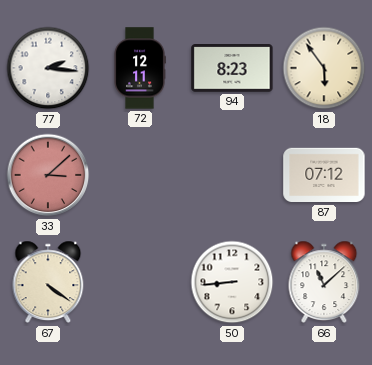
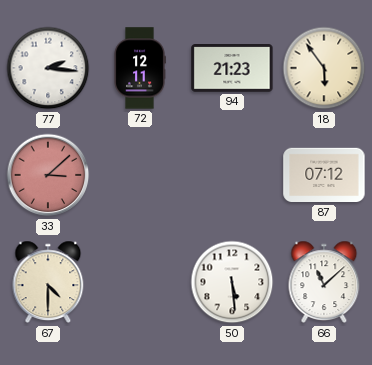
94: 8:23 -> 21:23
67: 4:21 -> 4:30
50: 8:44 -> 5:29
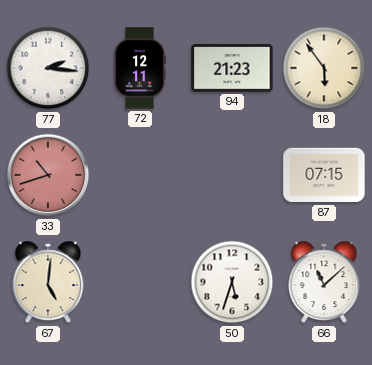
33: 3:08 -> 10:42
87: 07:12 -> 07:15
67: 4:30 -> 5:01
50: 5:29 -> 5:33
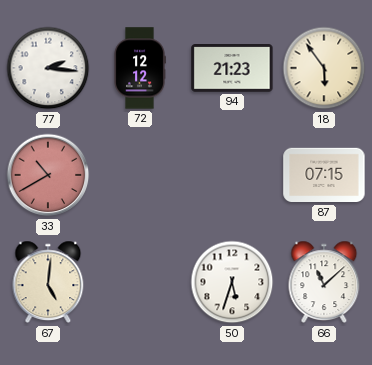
72: 12:11 -> 12:12
33: 10:42 -> 10:40
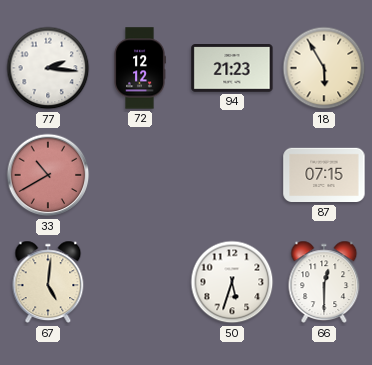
18: 5:54 -> 5:55
66: 11:08 -> 12:30
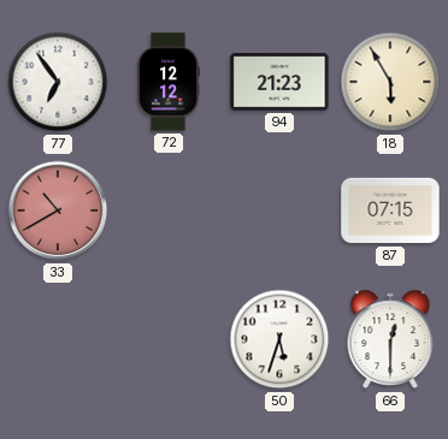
77: 2:16 -> 6:54
67: 5:01 -> none
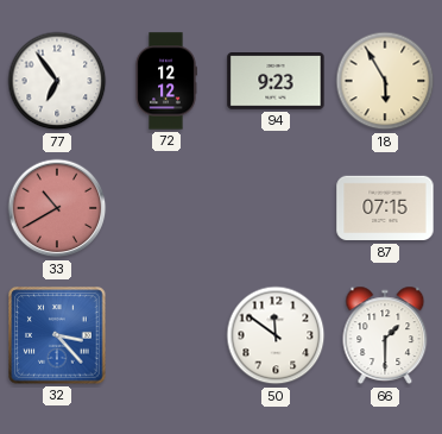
94: 21:23 -> 9:23
32: none -> 3:23
50: 5:33 -> 11:51
66: 12:30 -> 1:30
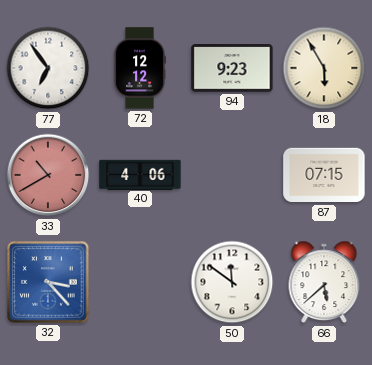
40: none -> 4:06
66: 1:30 -> 5:38
